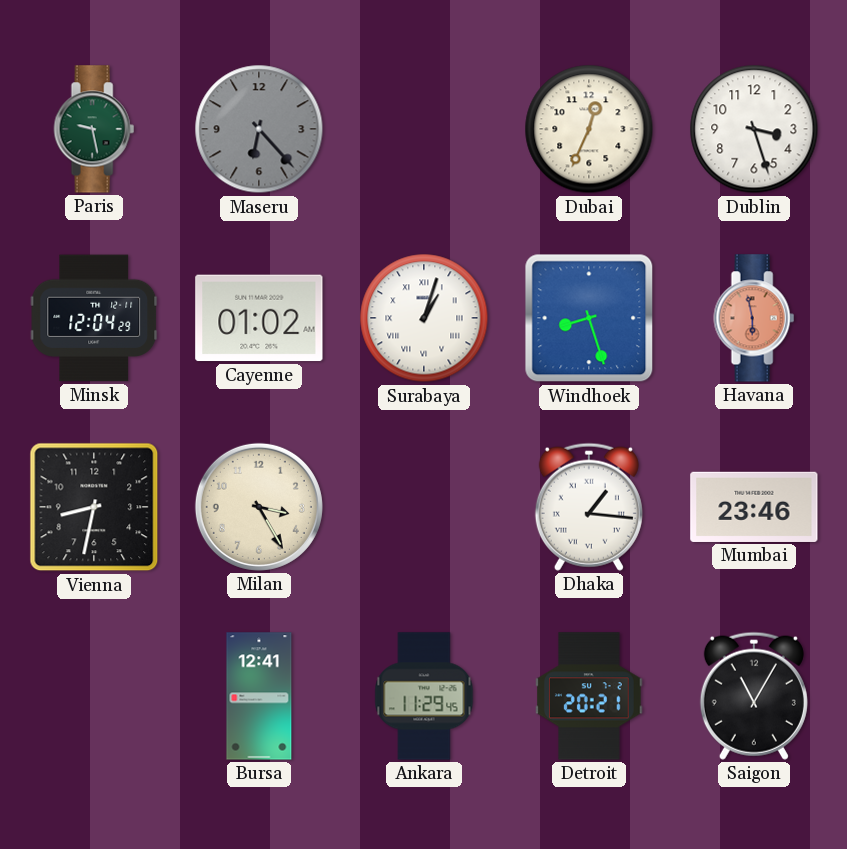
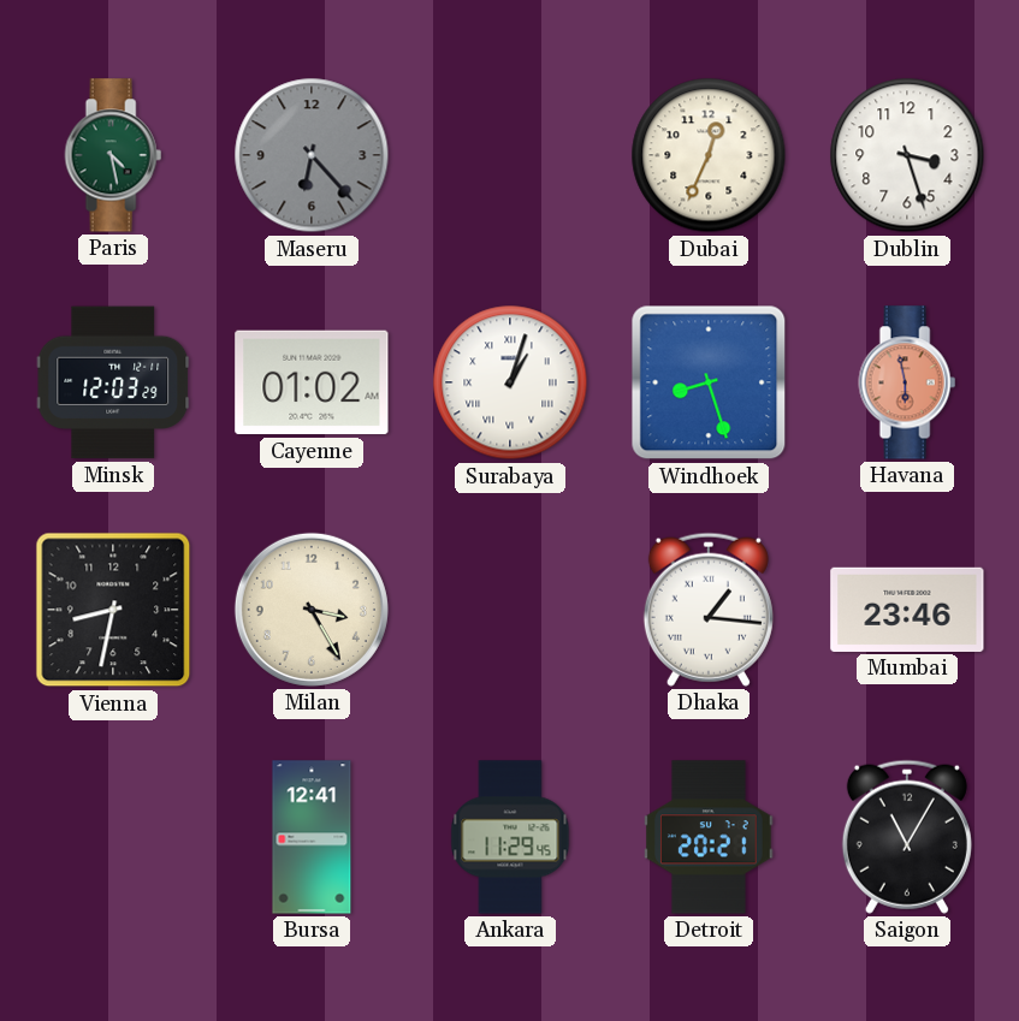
Paris: 9:28 -> 4:28
Minsk: 12:04 -> 12:03
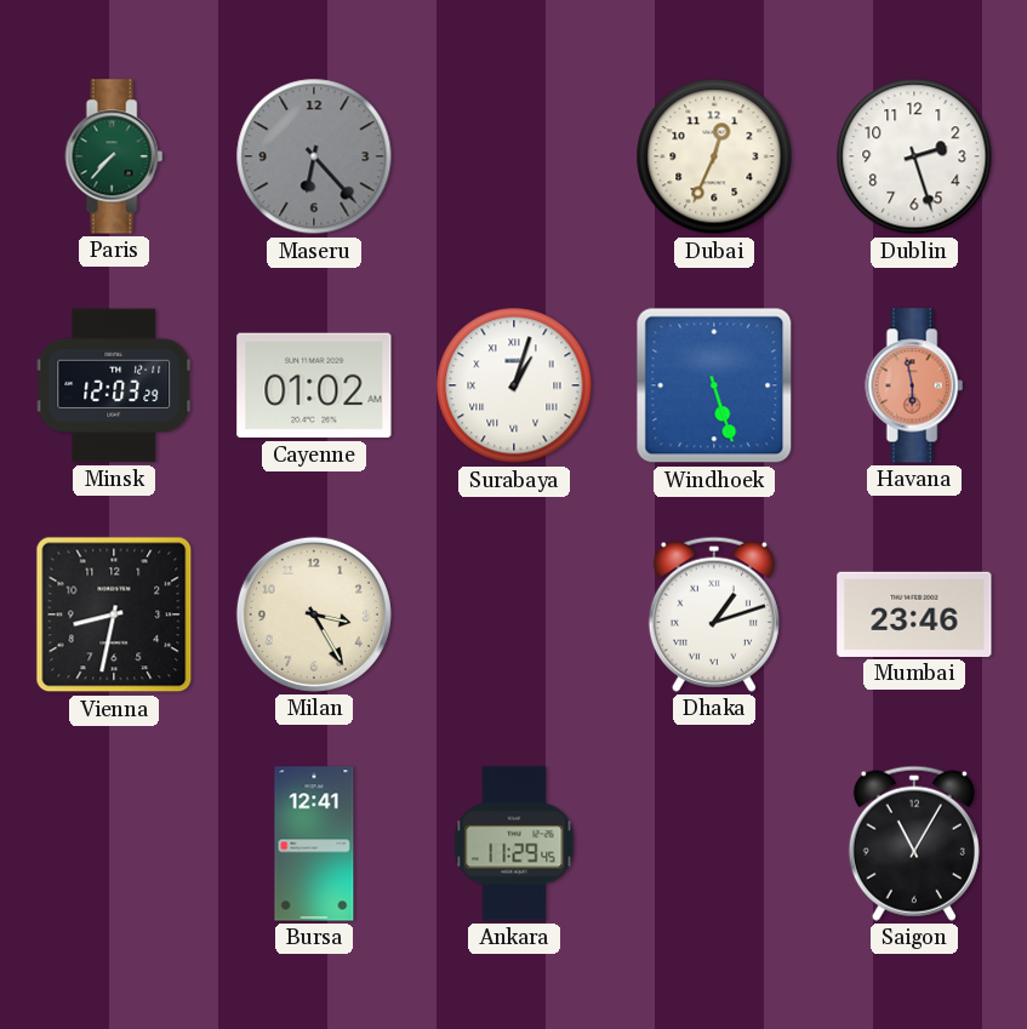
Paris: 4:28 -> 7:37
Dublin: 3:27 -> 2:27
Windhoek: 8:27 -> 5:27
Dhaka: 1:16 -> 1:12
Detroit: 20:21 -> none
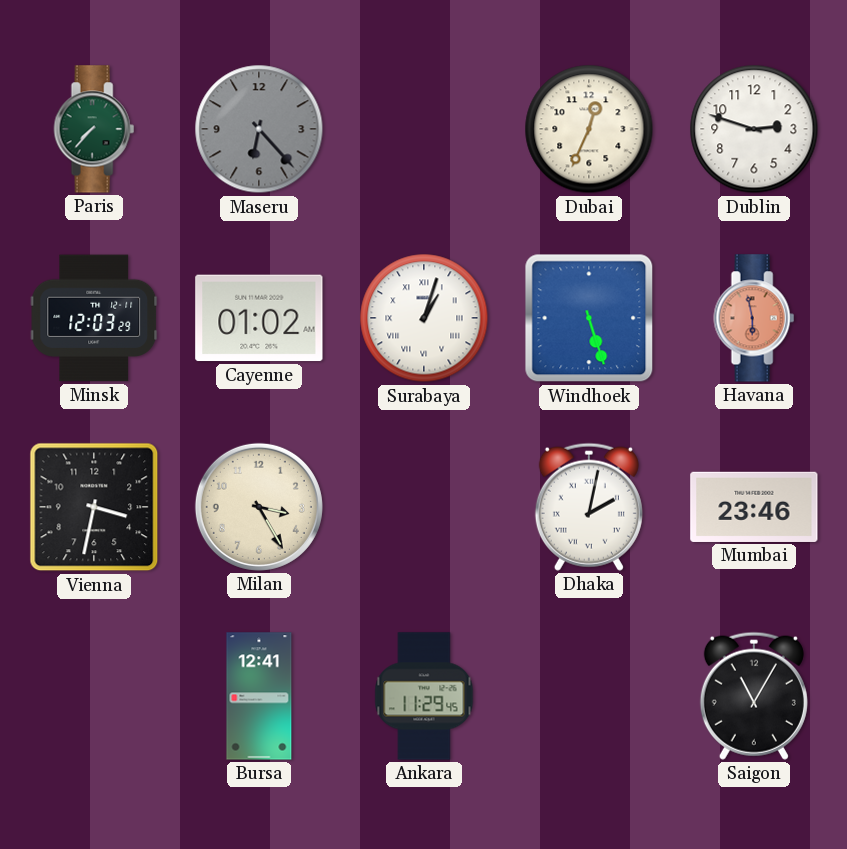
Dublin: 2:27 -> 2:48
Vienna: 8:32 -> 3:32
Dhaka: 1:12 -> 2:02
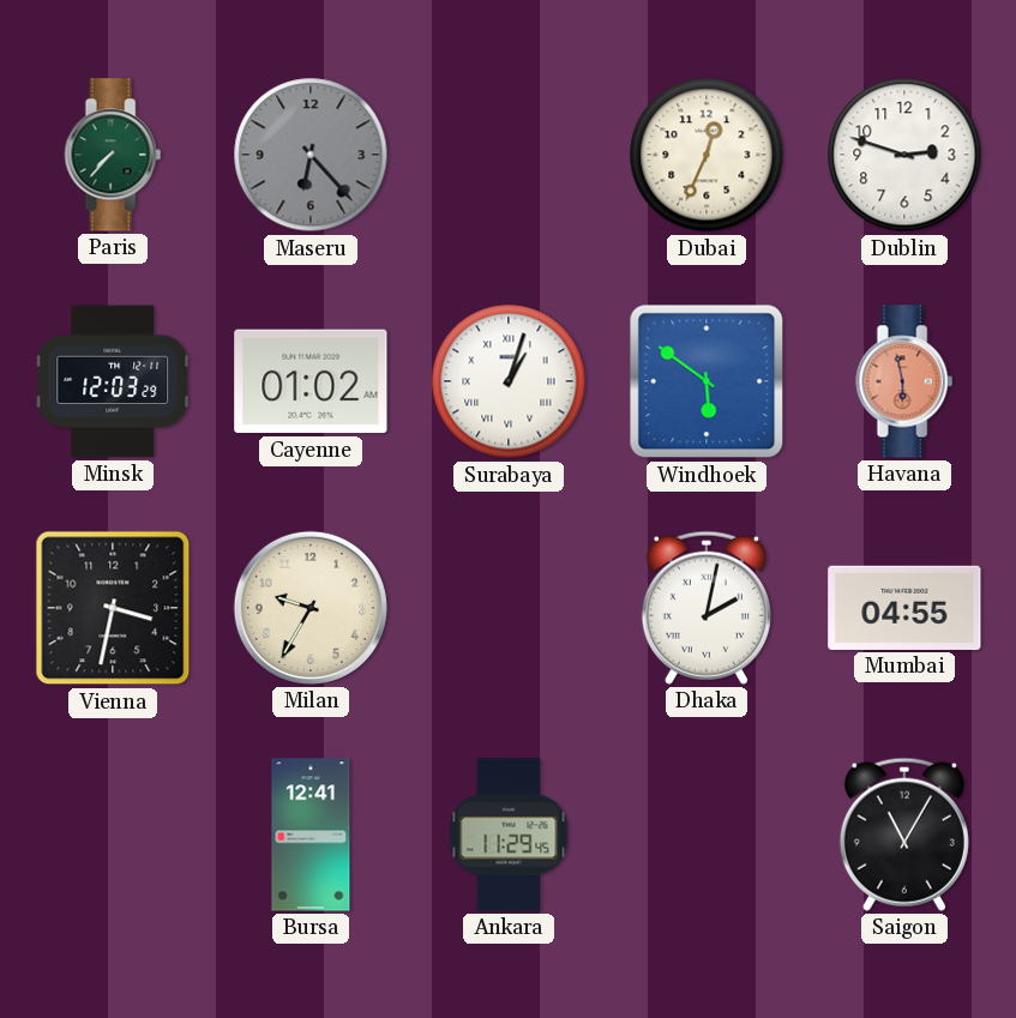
Windhoek: 5:27 -> 5:51
Milan: 3:25 -> 9:35
Mumbai: 23:46 -> 04:55
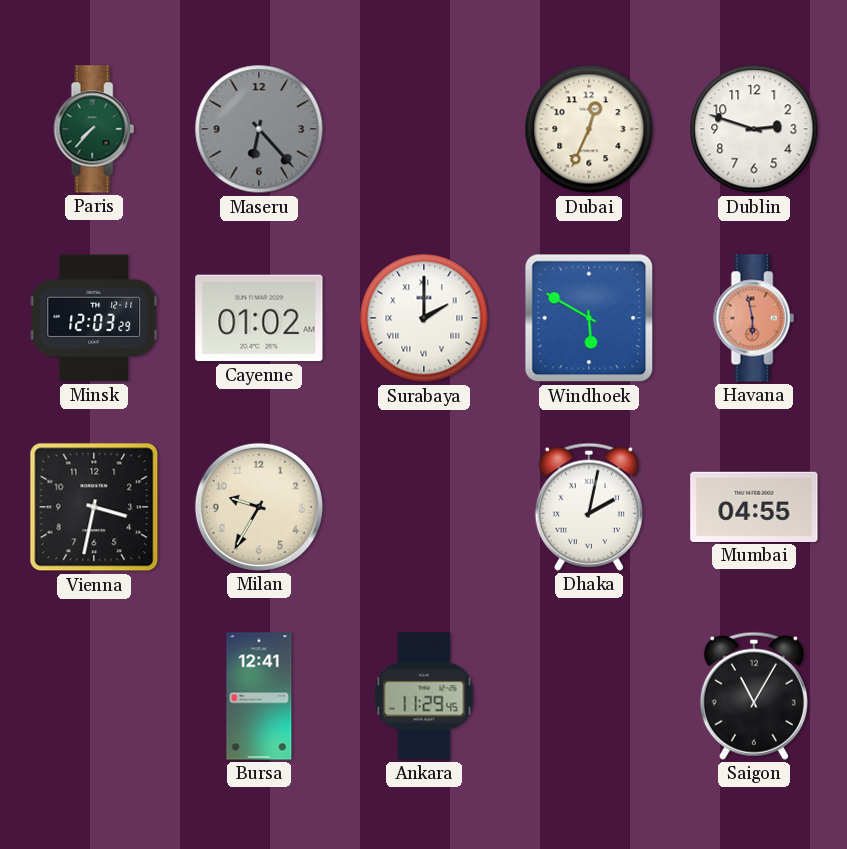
Surabaya: 1:03 -> 2:00
Windhoek: 5:51 -> 5:50
